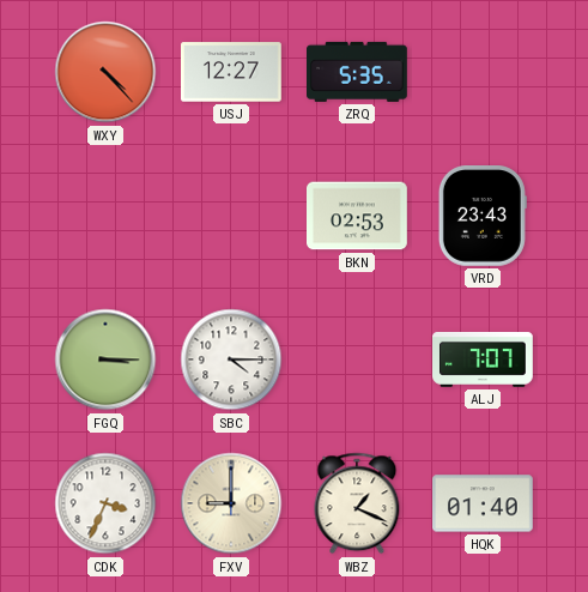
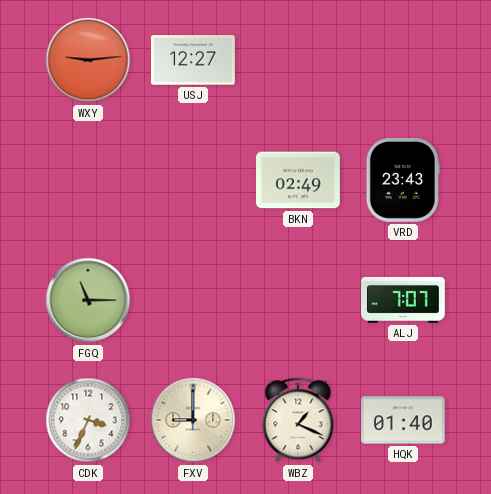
WXY: 4:23 -> 9:14
ZRQ: 5:35 -> none
BKN: 02:53 -> 02:49
FGQ: 3:15 -> 11:15
SBC: 4:15 -> none
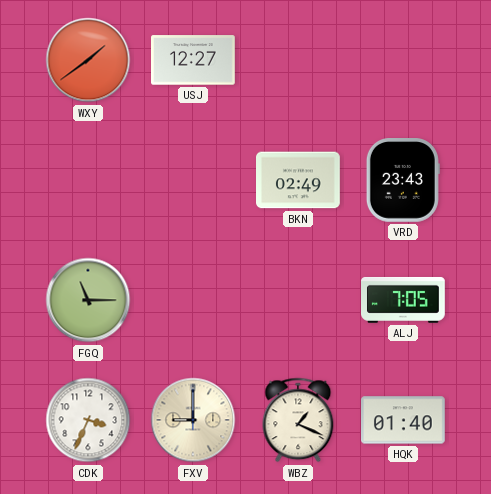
WXY: 9:14 -> 1:39
ALJ: 7:07 -> 7:05
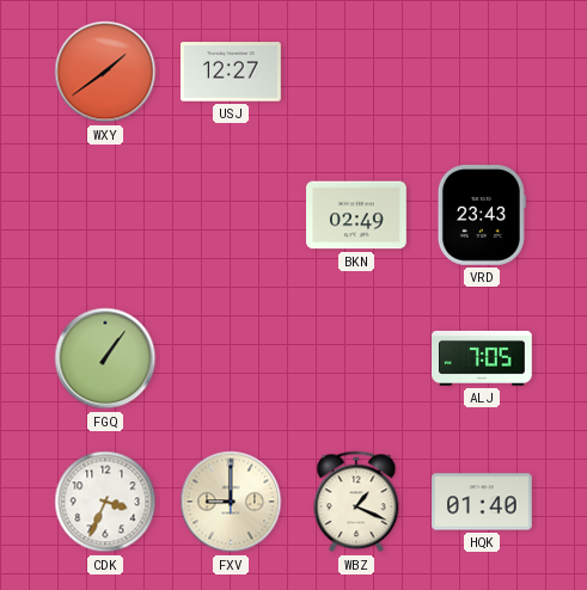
FGQ: 11:15 -> 1:06
